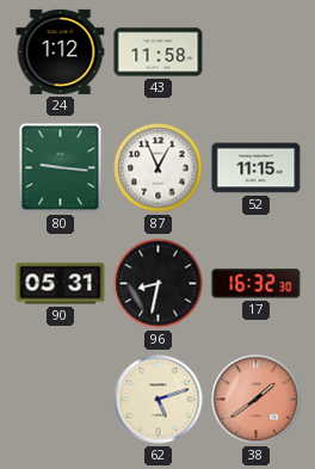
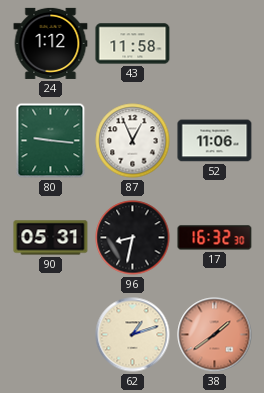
52: 11:15 -> 11:06
62: 5:12 -> 1:12
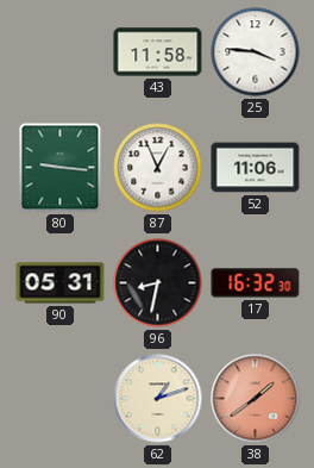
24: 1:12 -> none
25: none -> 3:46
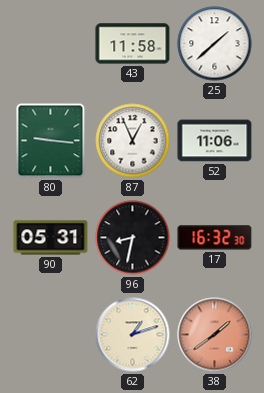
25: 3:46 -> 1:38
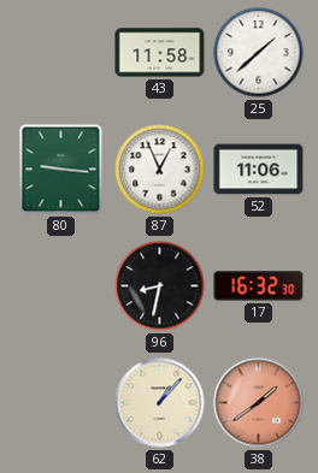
90: 05:31 -> none
62: 1:12 -> 1:07
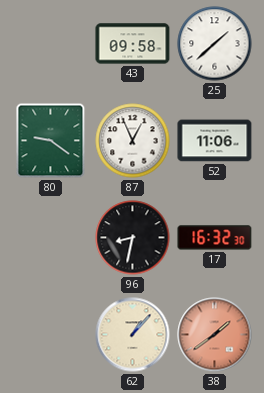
43: 11:58 -> 09:58
80: 9:16 -> 9:21
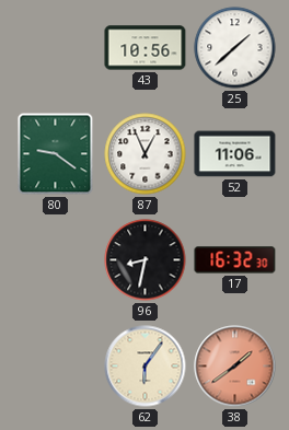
43: 09:58 -> 10:56
62: 1:07 -> 6:06
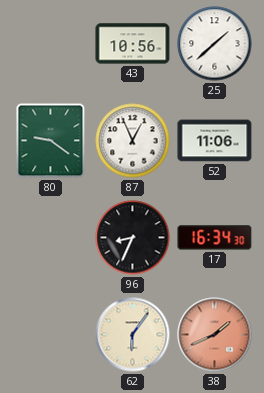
96: 8:32 -> 8:34
17: 16:32 -> 16:34
38: 1:39 -> 1:41
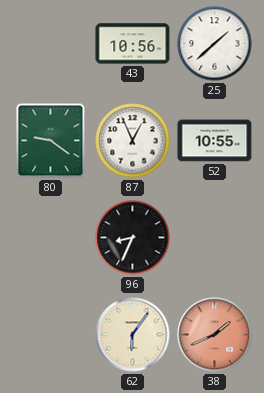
52: 11:06 -> 10:55
17: 16:34 -> none
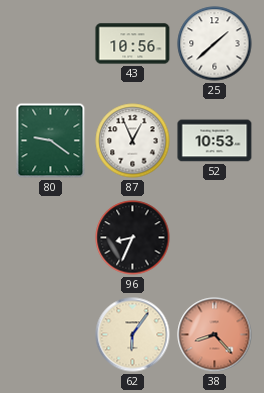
52: 10:55 -> 10:53
38: 1:41 -> 8:23
